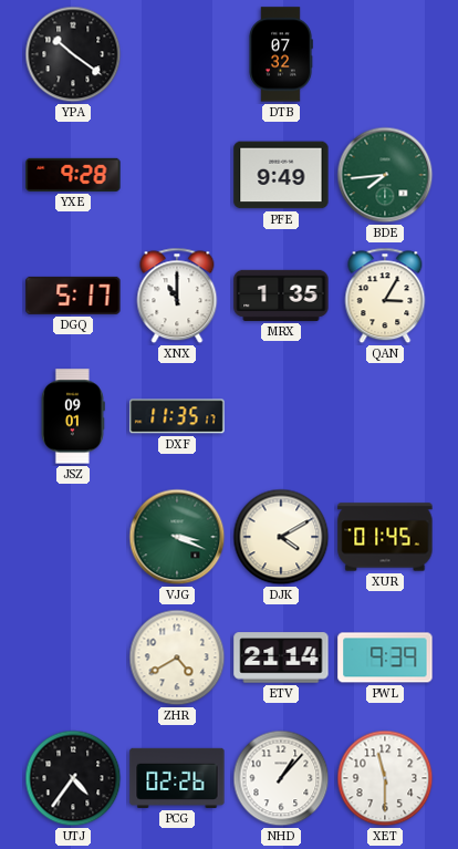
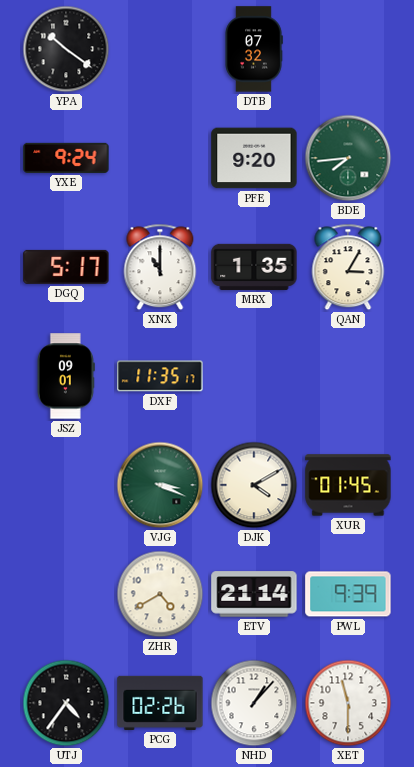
YXE: 9:28 -> 9:24
PFE: 9:49 -> 9:20
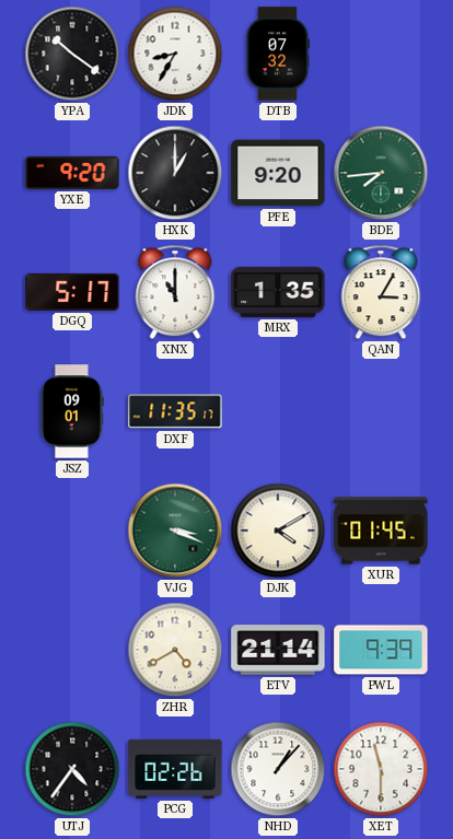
JDK: none -> 8:35
YXE: 9:24 -> 9:20
HXK: none -> 1:00
